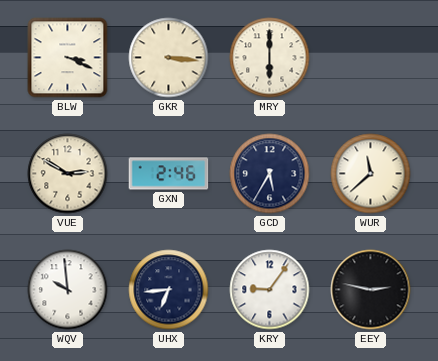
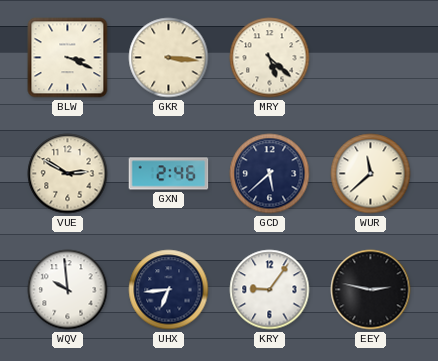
MRY: 6:00 -> 5:22
GCD: 5:35 -> 5:38
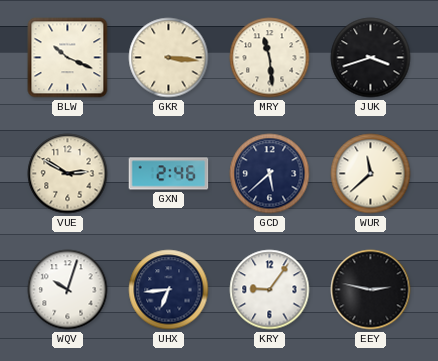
BLW: 3:19 -> 10:19
MRY: 5:22 -> 11:29
JUK: none -> 3:42
WQV: 9:59 -> 10:03
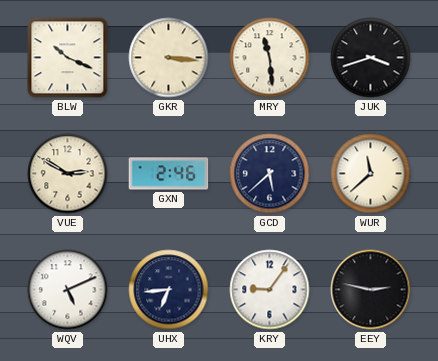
WQV: 10:03 -> 5:11
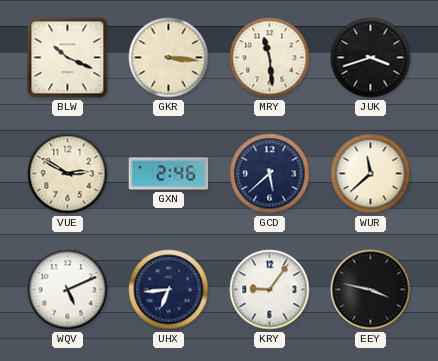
EEY: 2:47 -> 3:47
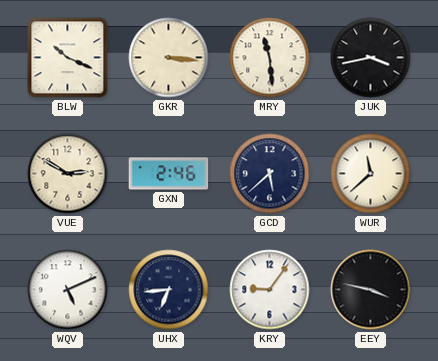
JUK: 3:42 -> 3:43
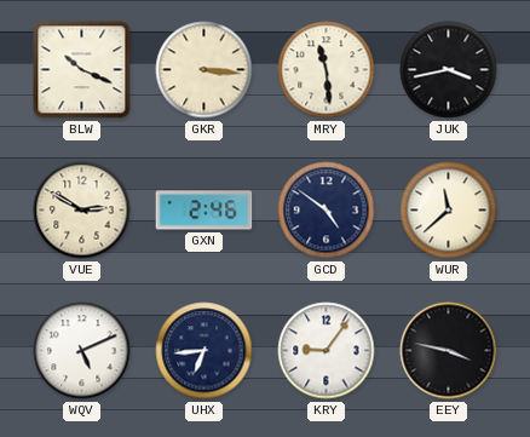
GCD: 5:38 -> 4:51
